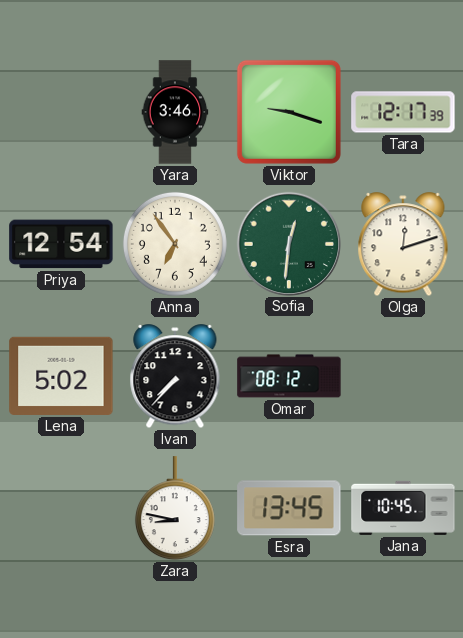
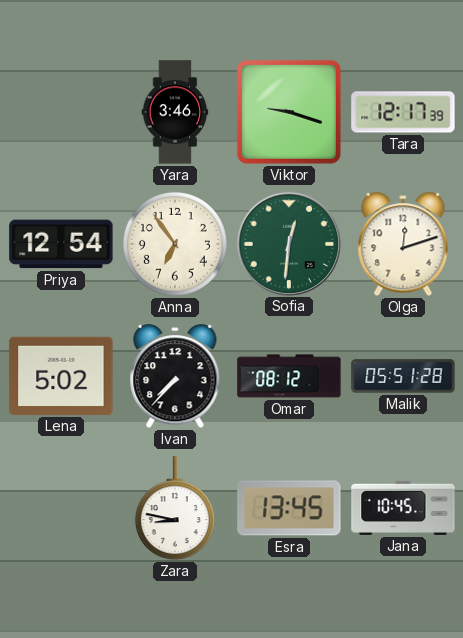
Malik: none -> 05:51
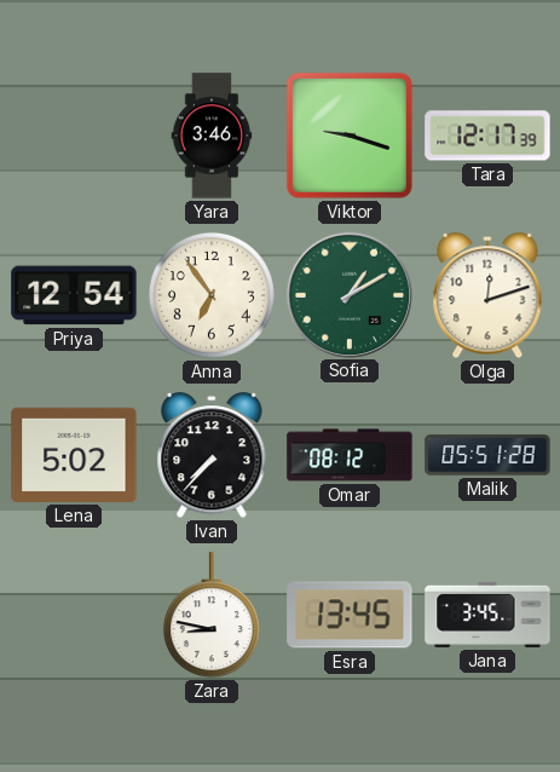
Sofia: 12:31 -> 1:10
Jana: 10:45 -> 3:45
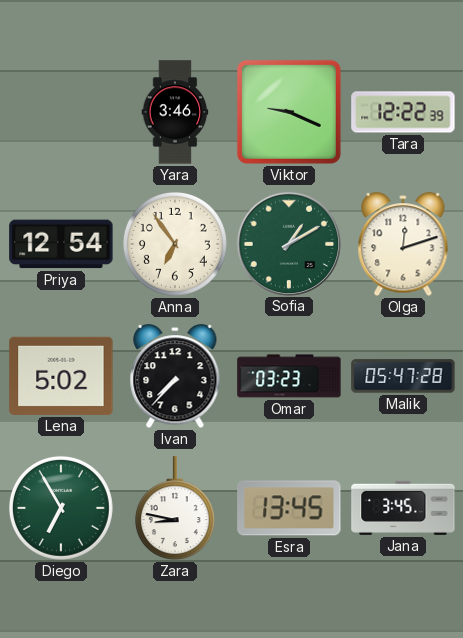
Viktor: 9:18 -> 9:19
Tara: 12:17 -> 12:22
Omar: 08:12 -> 03:23
Malik: 05:51 -> 05:47
Diego: none -> 6:55
